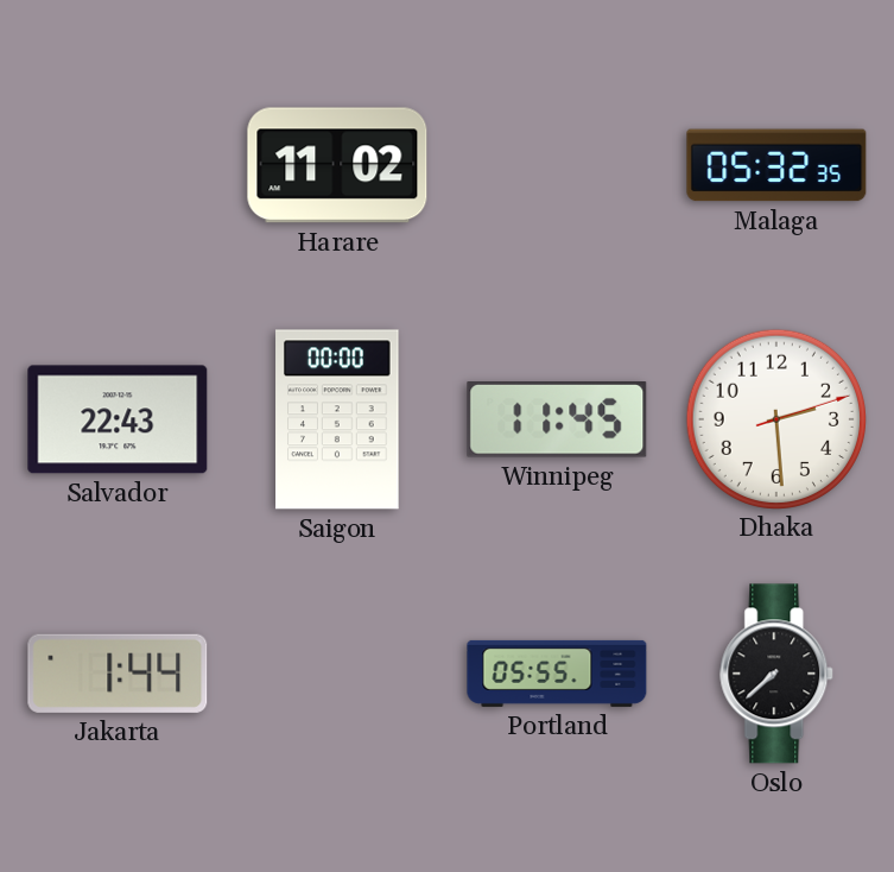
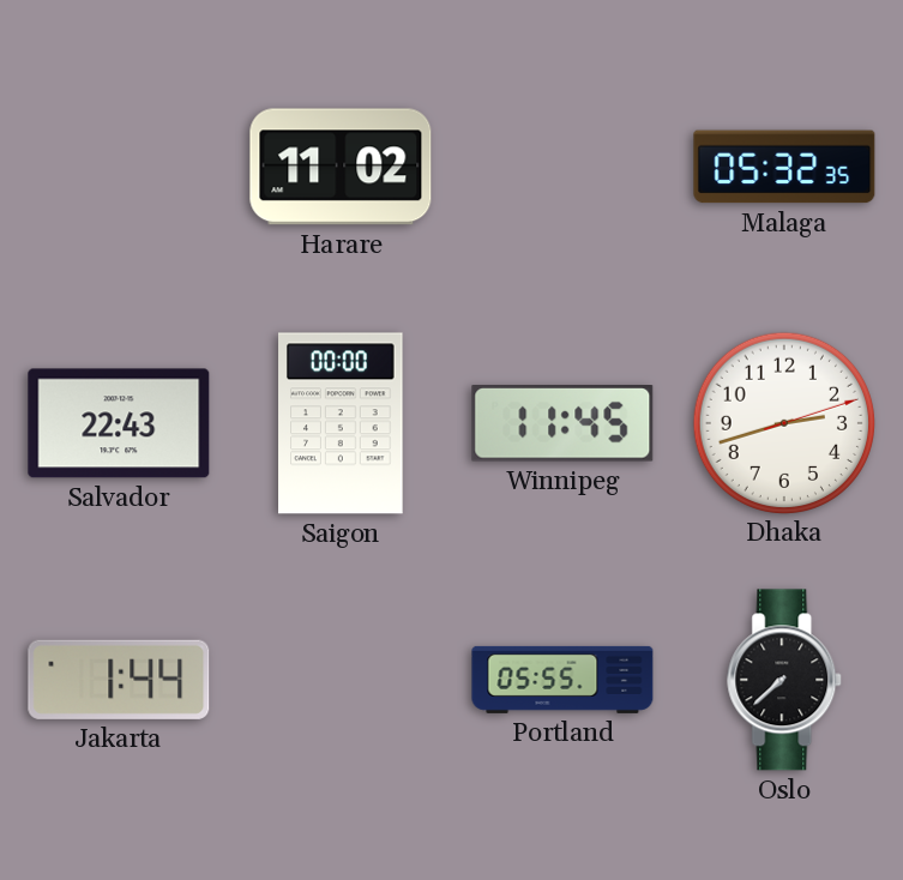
Dhaka: 2:29 -> 2:42
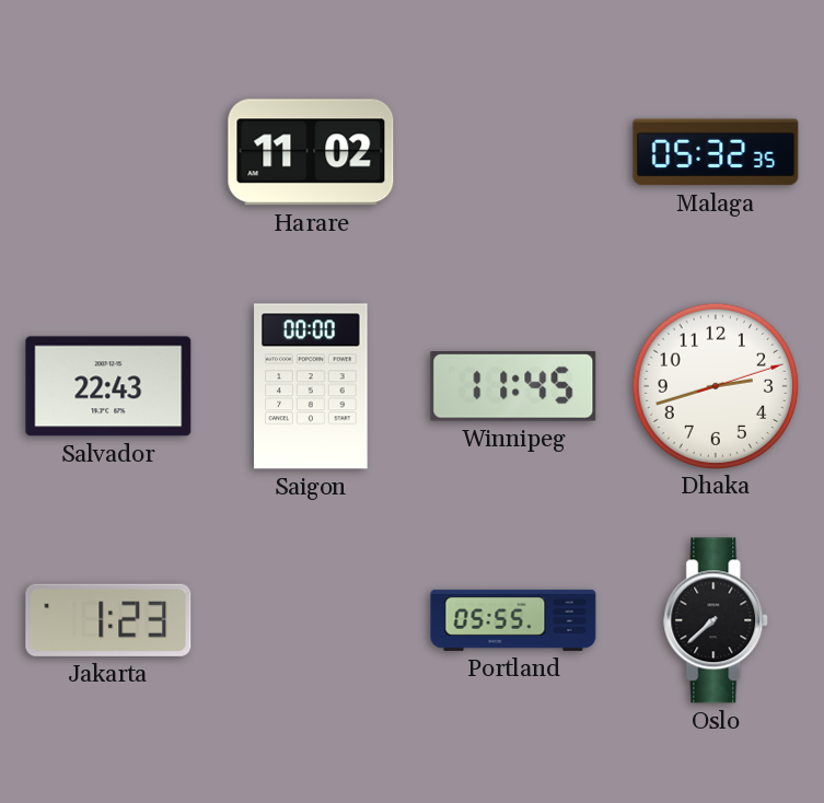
Jakarta: 1:44 -> 1:23
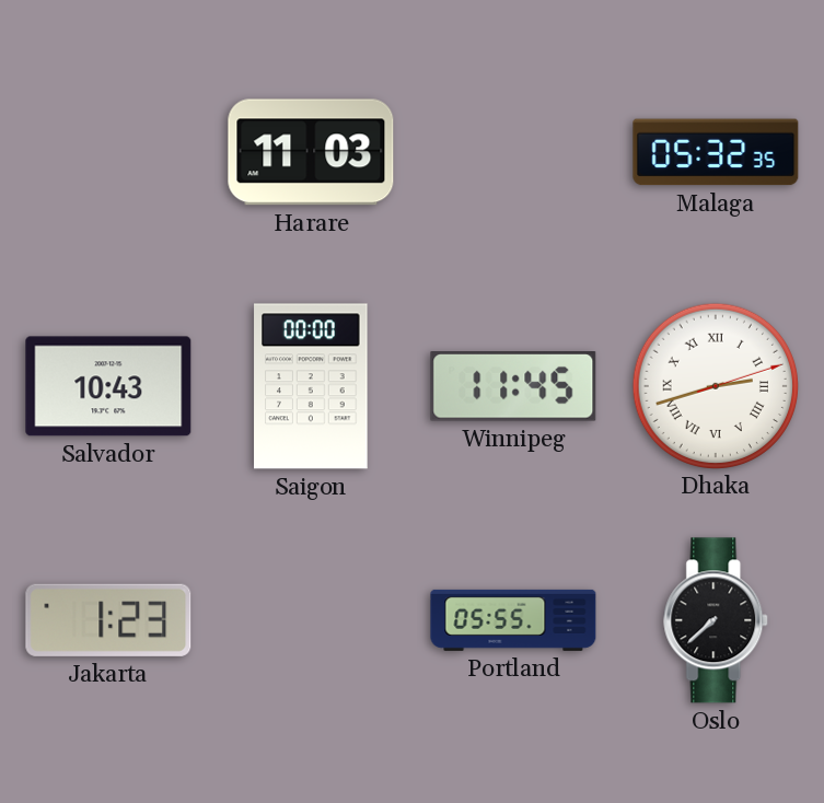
Harare: 11:02 -> 11:03
Salvador: 22:43 -> 10:43
Dhaka numerals: Arabic -> Roman
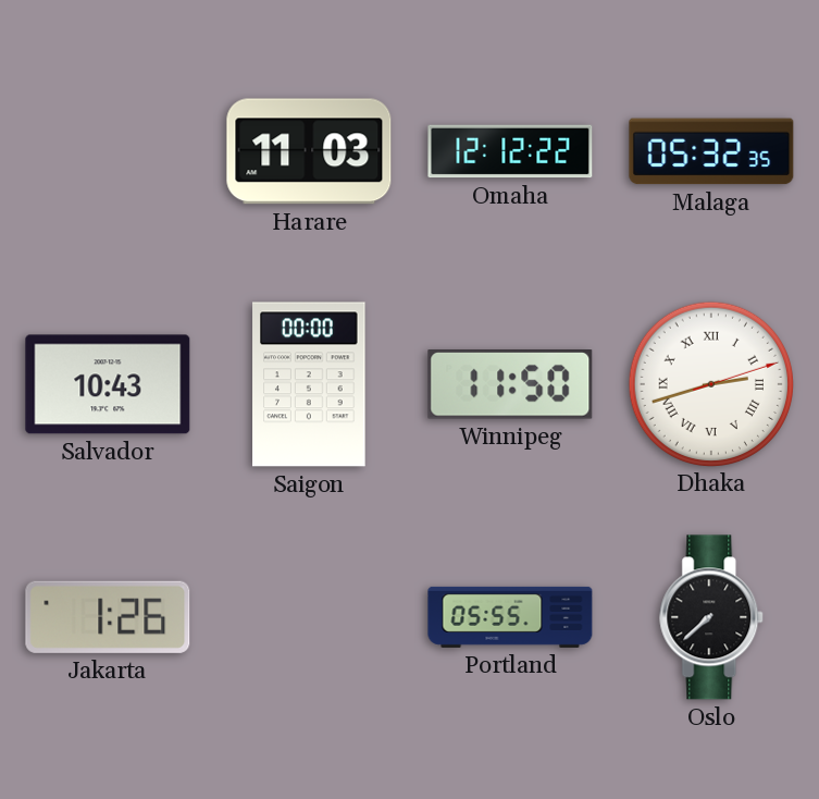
Omaha: none -> 12:12
Winnipeg: 11:45 -> 11:50
Jakarta: 1:23 -> 1:26
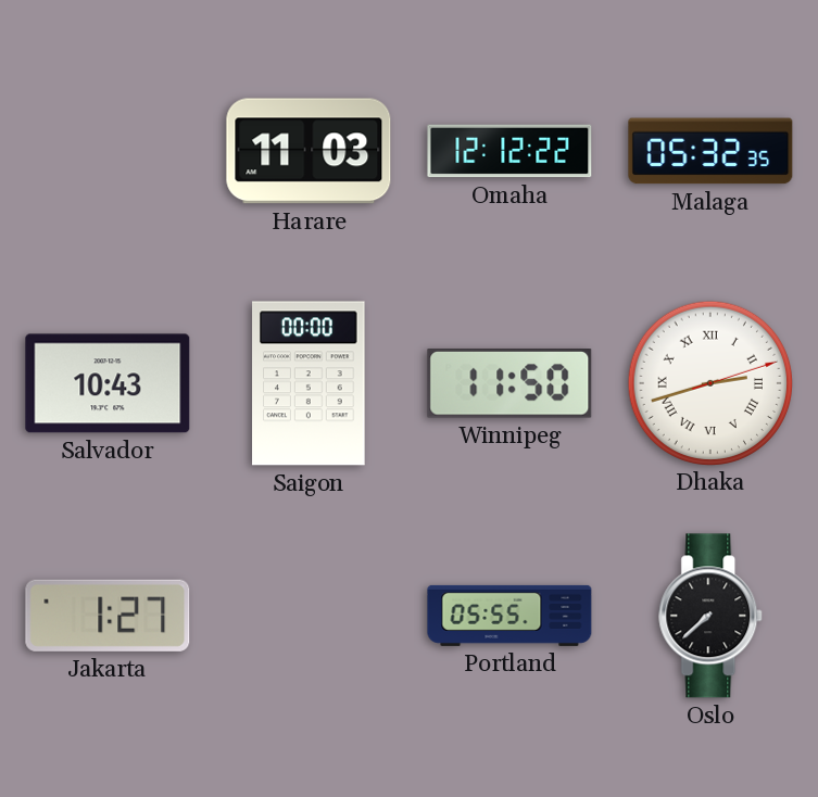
Jakarta: 1:26 -> 1:27
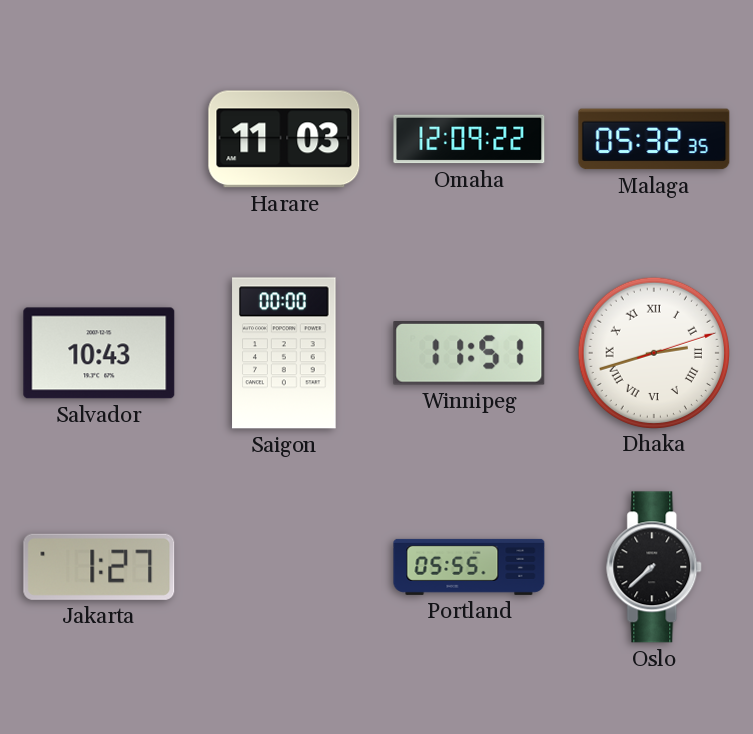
Omaha: 12:12 -> 12:09
Winnipeg: 11:50 -> 11:51
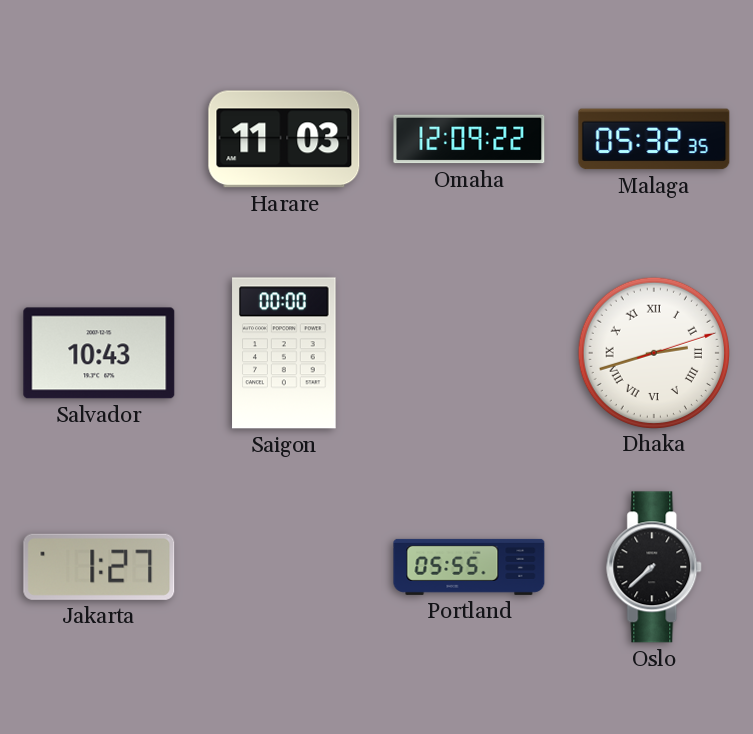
Winnipeg: 11:51 -> none
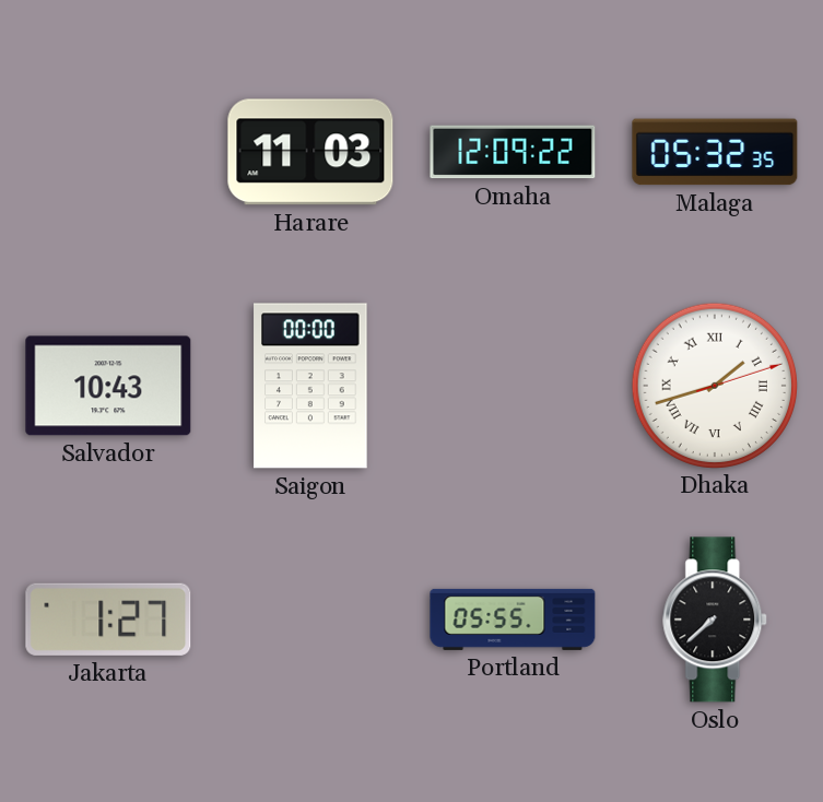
Dhaka: 2:42 -> 1:42
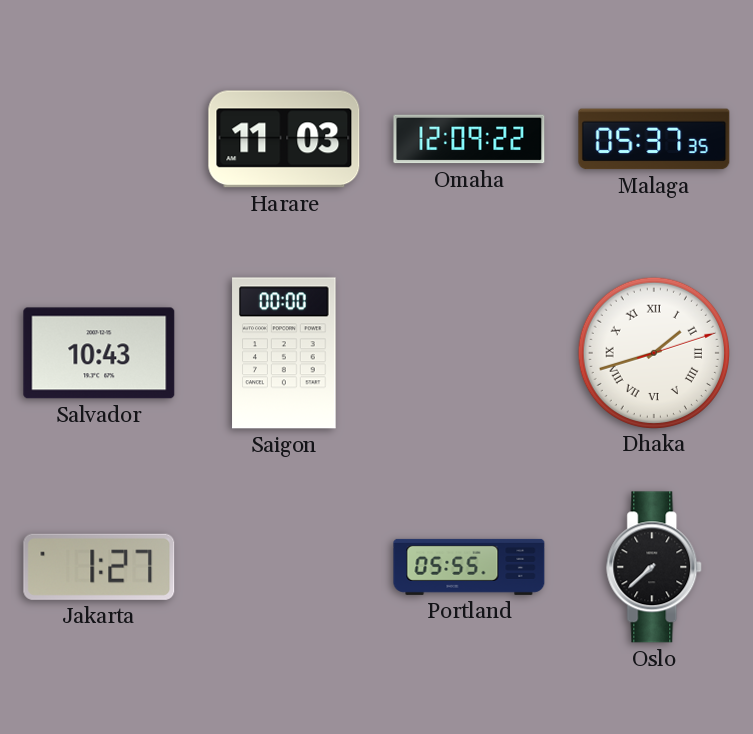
Malaga: 05:32 -> 05:37
